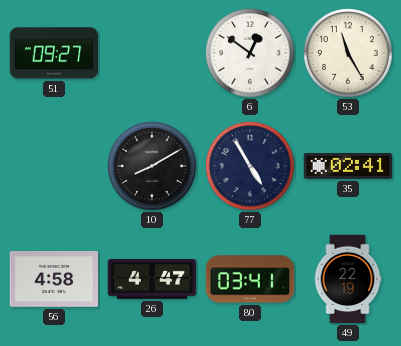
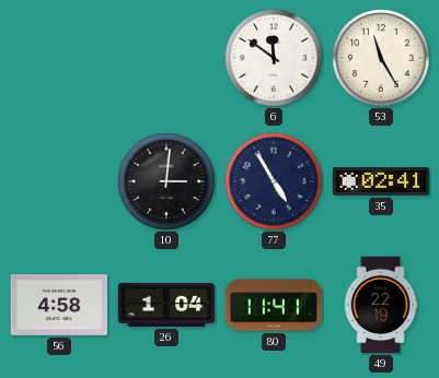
51: 09:27 -> none
6: 12:51 -> 11:51
10: 8:10 -> 3:01
26: 4:47 -> 1:04
80: 03:41 -> 11:41
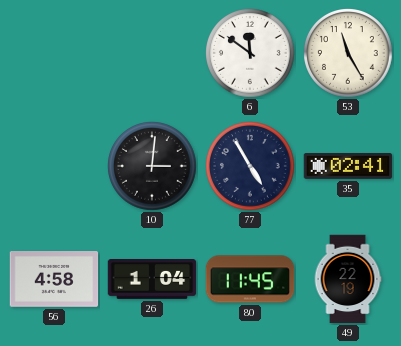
80: 11:41 -> 11:45
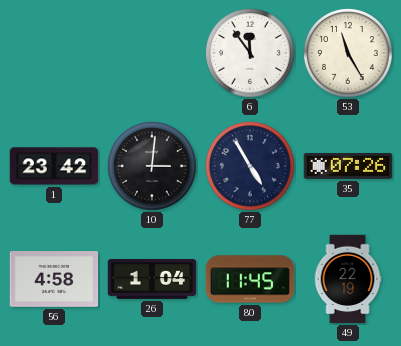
6: 11:51 -> 11:54
1: none -> 23:42
35: 02:41 -> 07:26
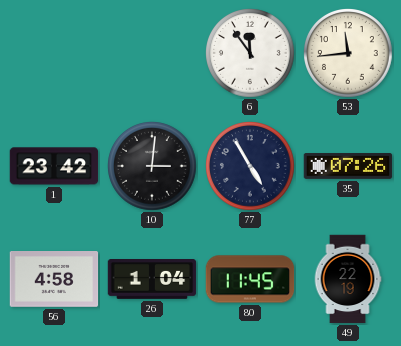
53: 11:25 -> 11:44
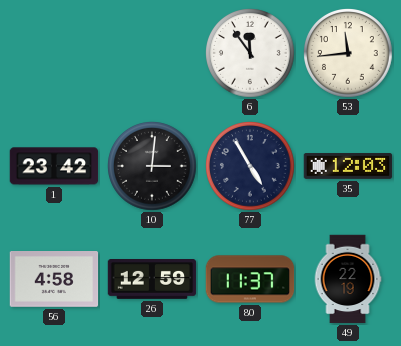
35: 07:26 -> 12:03
26: 1:04 -> 12:59
80: 11:45 -> 11:37
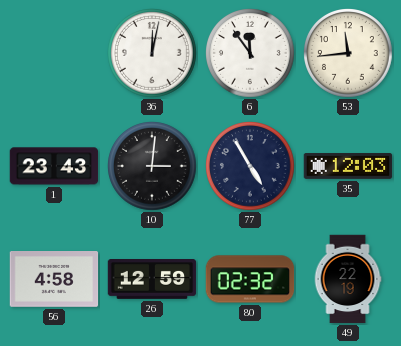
36: none -> 12:02
1: 23:42 -> 23:43
80: 11:37 -> 02:32
